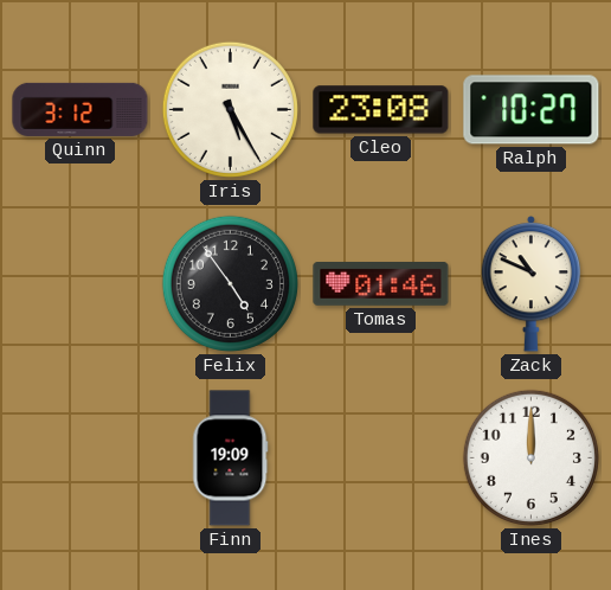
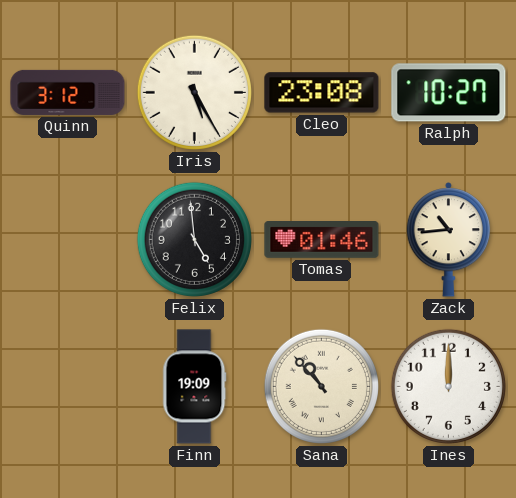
Felix: 4:54 -> 4:59
Zack: 10:49 -> 10:44
Sana: none -> 10:53
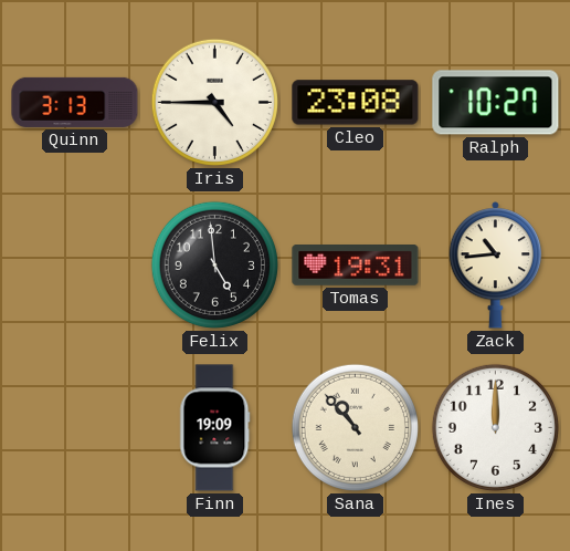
Quinn: 3:12 -> 3:13
Iris: 5:25 -> 4:45
Tomas: 01:46 -> 19:31
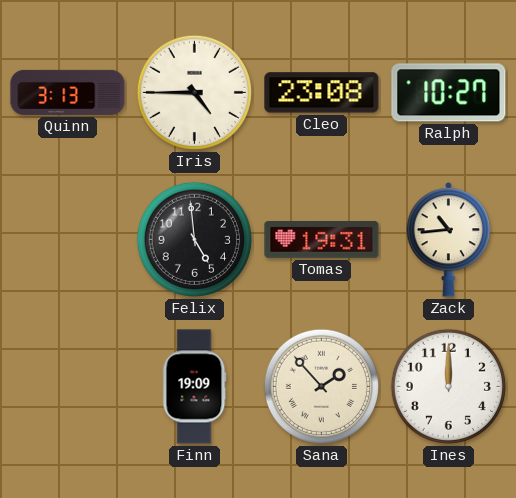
Sana: 10:53 -> 1:53
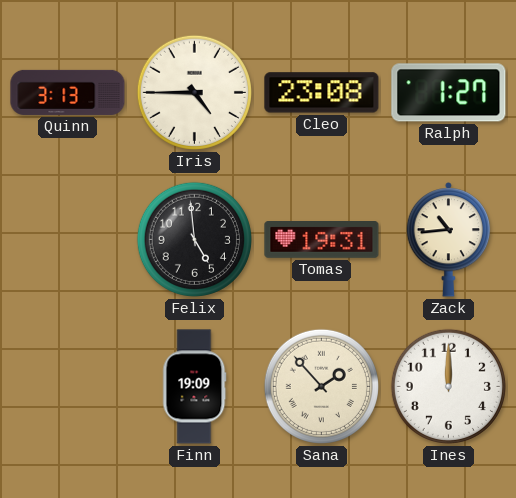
Ralph: 10:27 -> 1:27
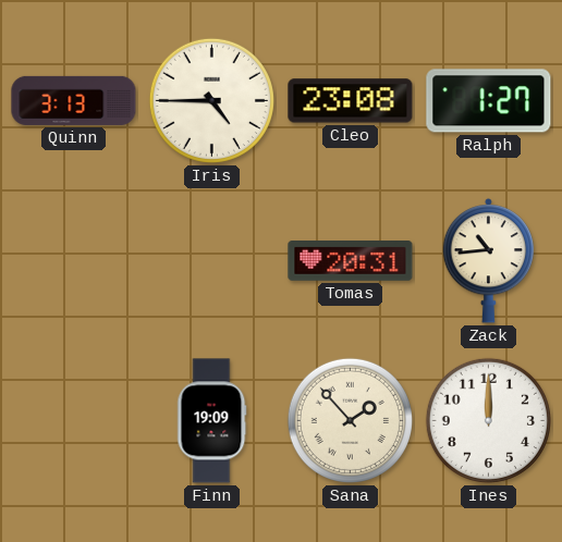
Felix: 4:59 -> none
Tomas: 19:31 -> 20:31
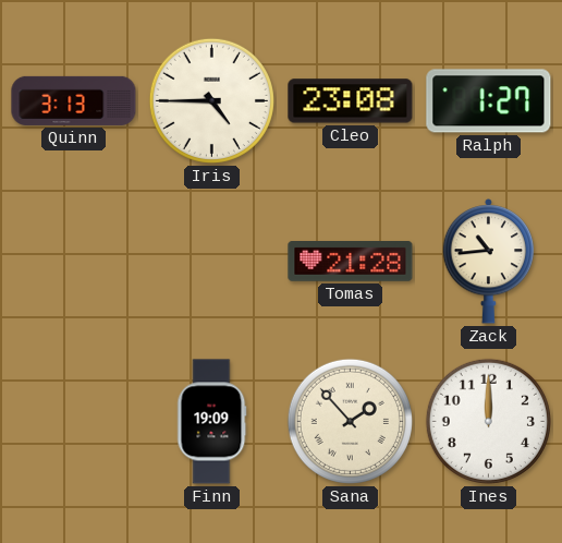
Tomas: 20:31 -> 21:28
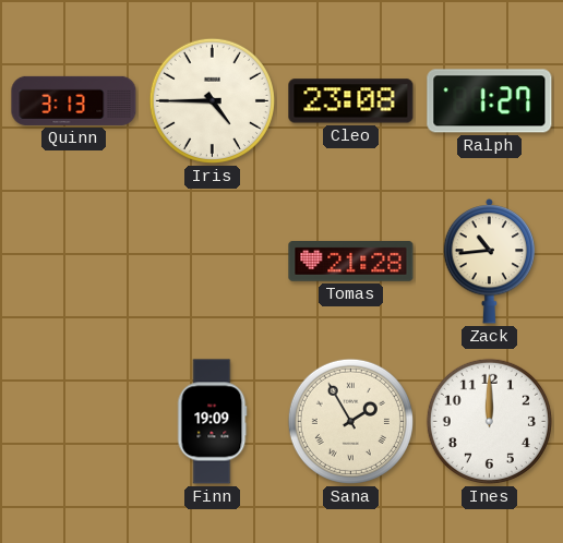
Sana: 1:53 -> 1:55
